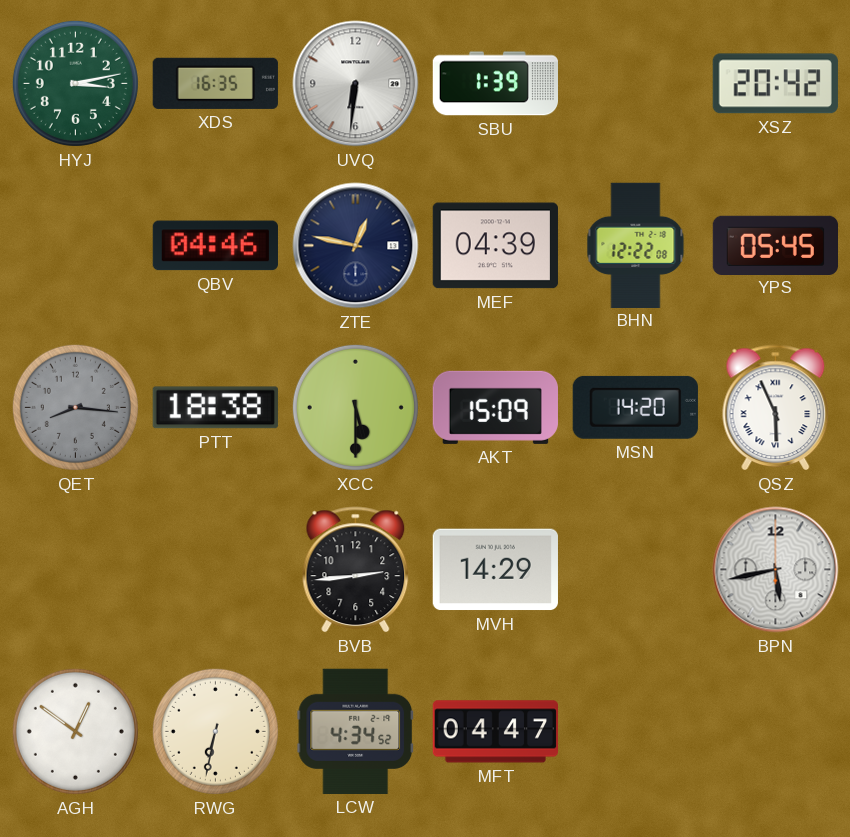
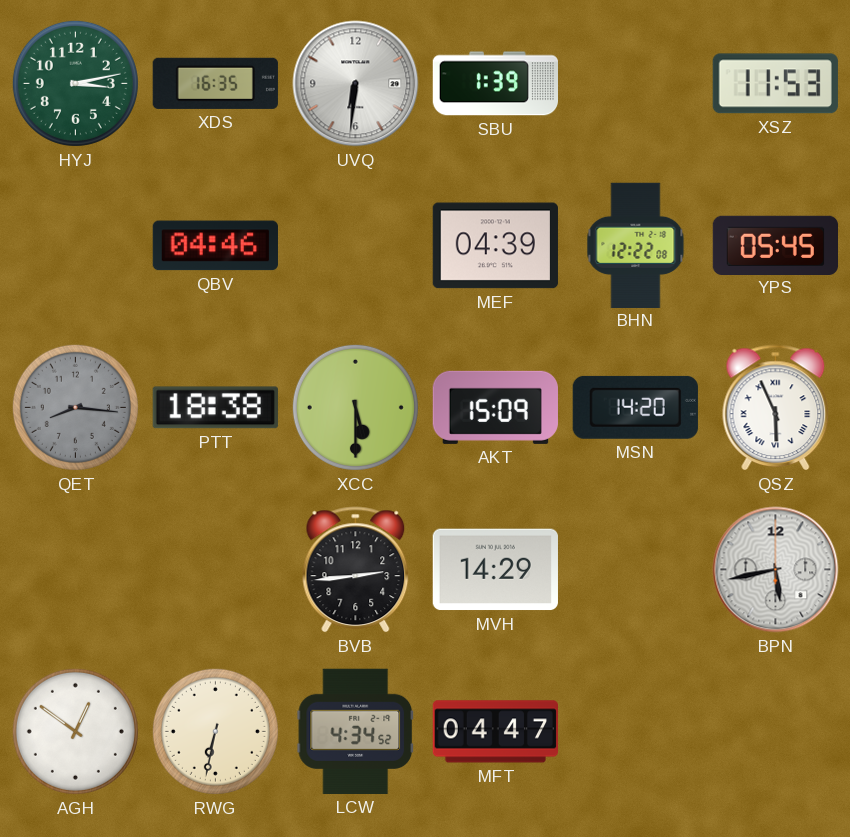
XSZ: 20:42 -> 11:53
ZTE: 12:47 -> none
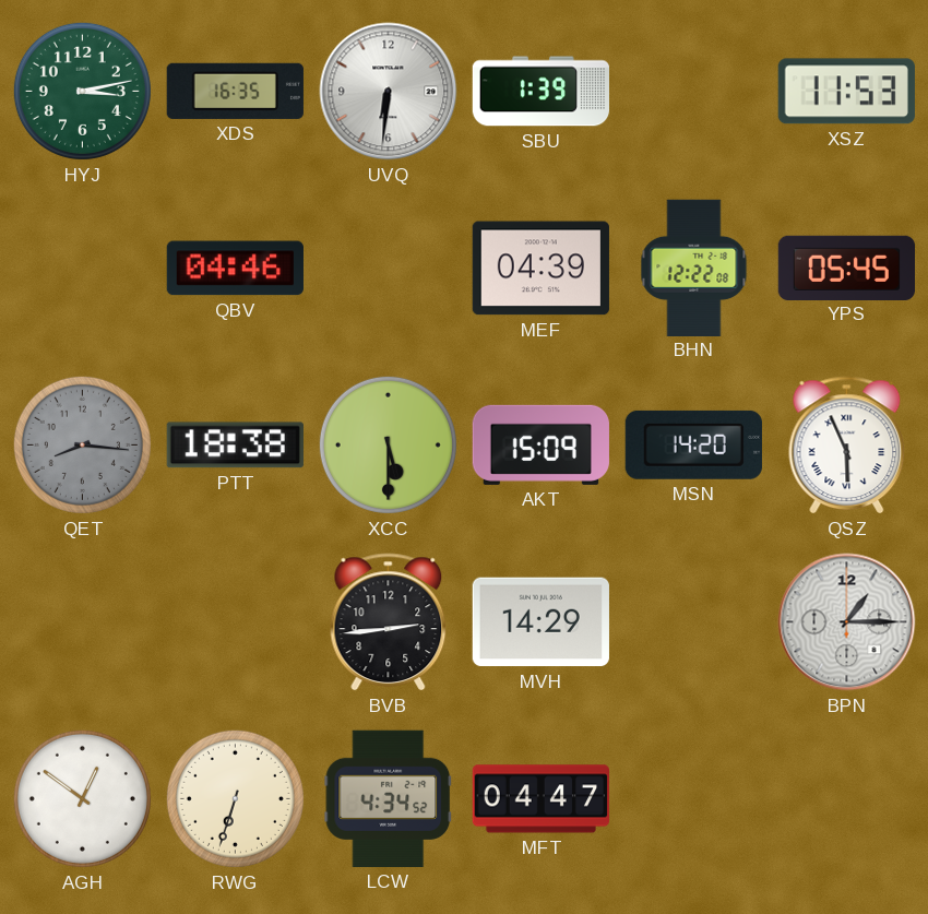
BPN: 5:43 -> 1:15
RWG: 6:32 -> 6:33
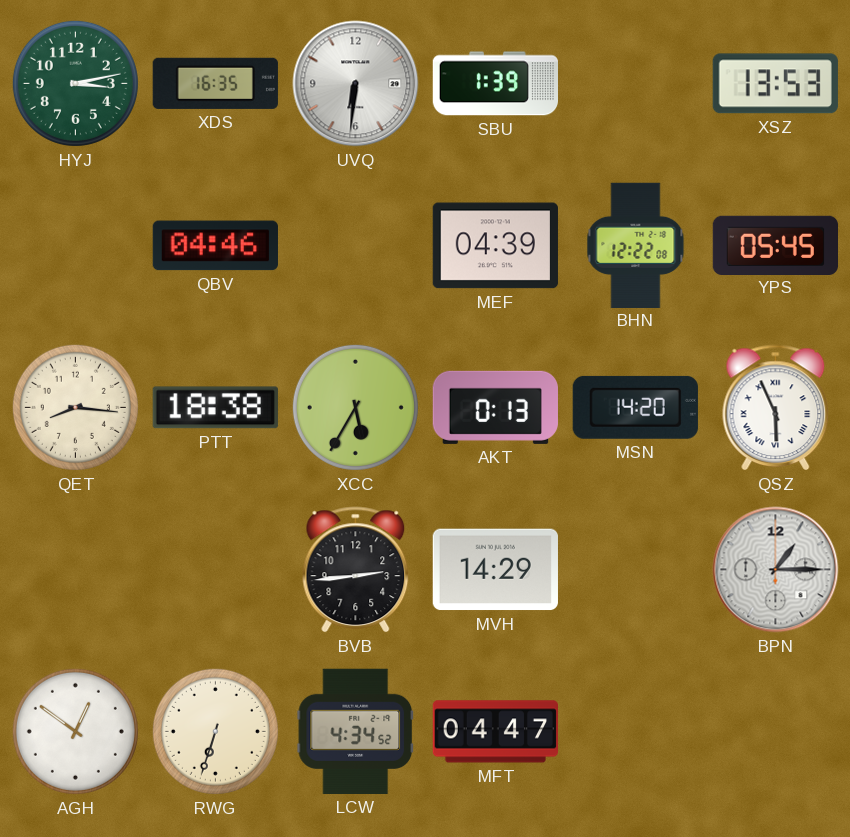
XSZ: 11:53 -> 13:53
QET dial: grey -> cream
XCC: 5:30 -> 5:35
AKT: 15:09 -> 0:13
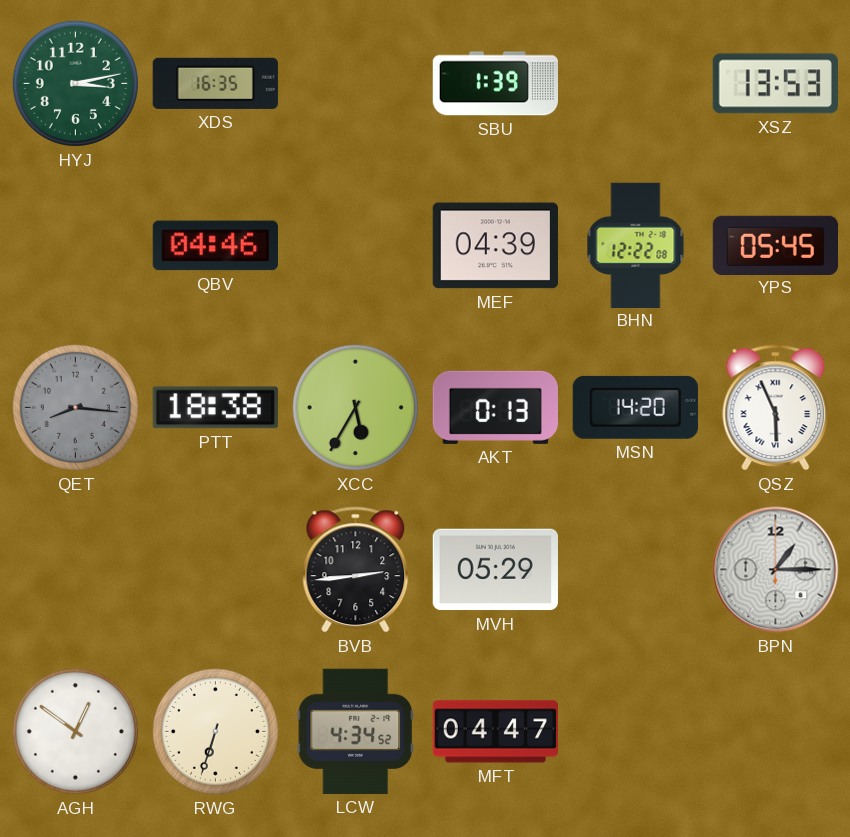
UVQ: 6:31 -> none
QET dial: cream -> grey
MVH: 14:29 -> 05:29
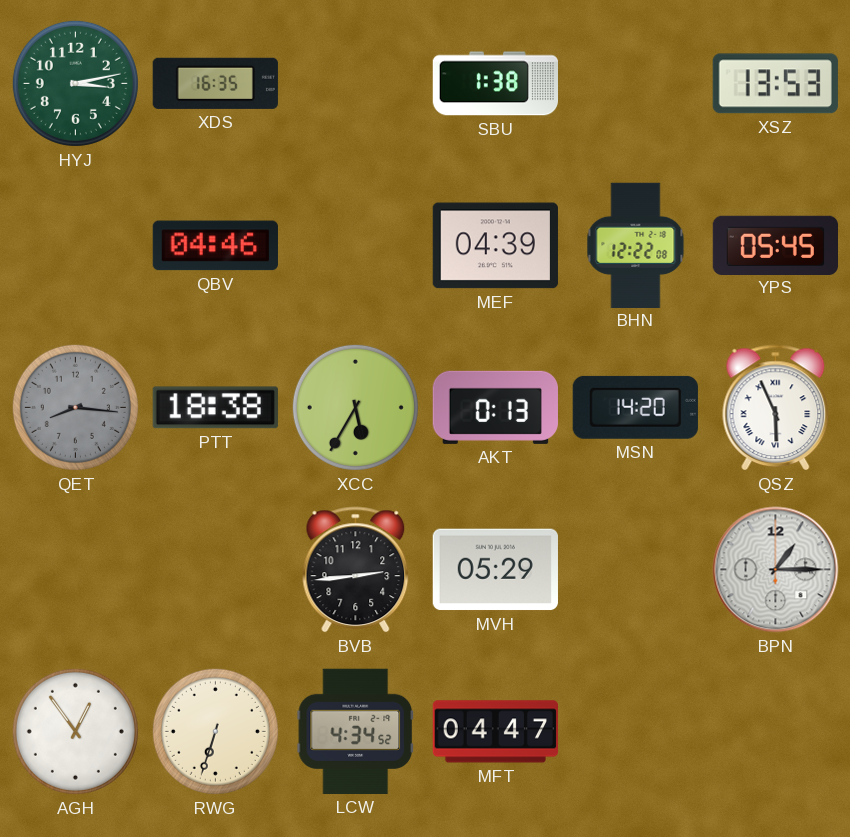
SBU: 1:39 -> 1:38
AGH: 12:51 -> 12:54
